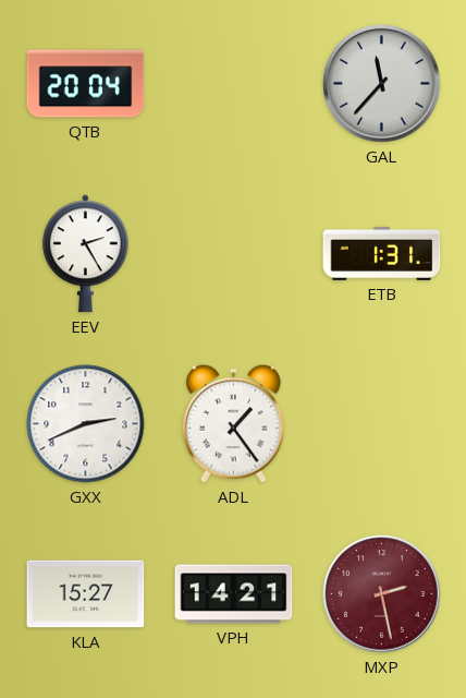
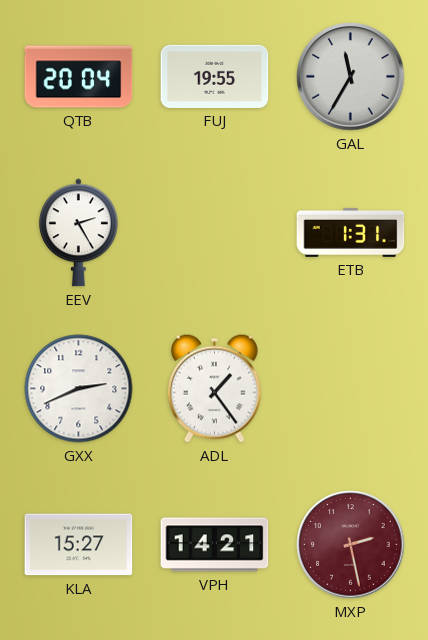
FUJ: none -> 19:55
GAL: 11:37 -> 11:35
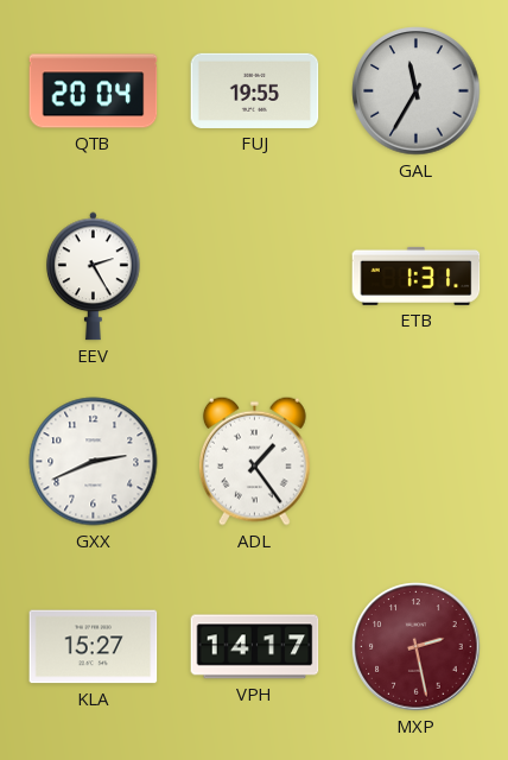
VPH: 14:21 -> 14:17
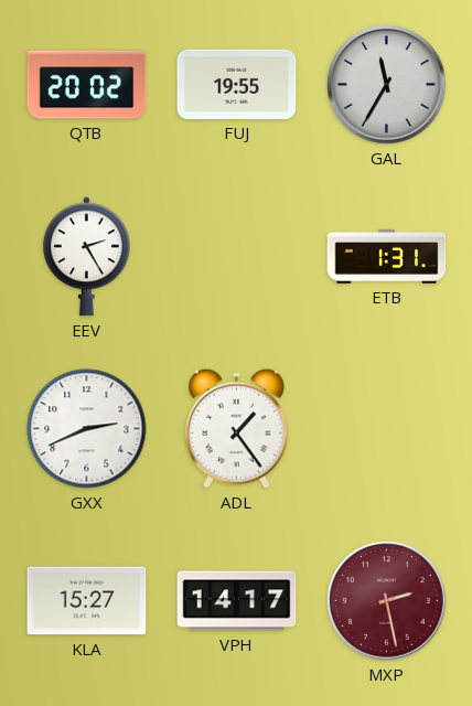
QTB: 20:04 -> 20:02
